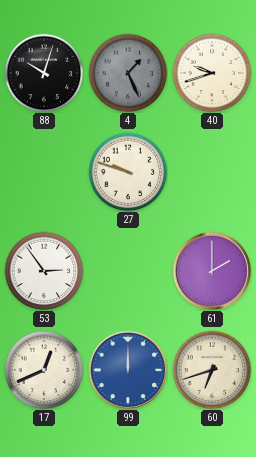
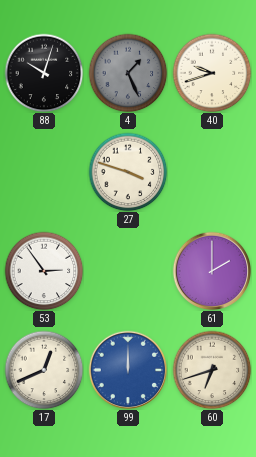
27: 9:48 -> 3:48
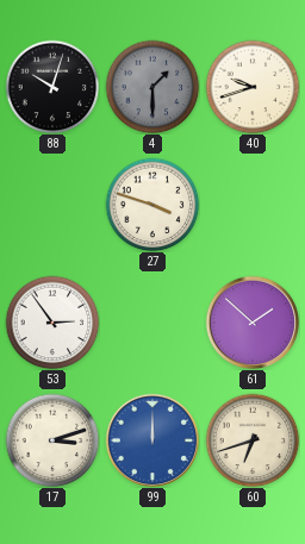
4: 1:26 -> 1:30
61: 2:00 -> 1:52
17: 12:41 -> 3:12
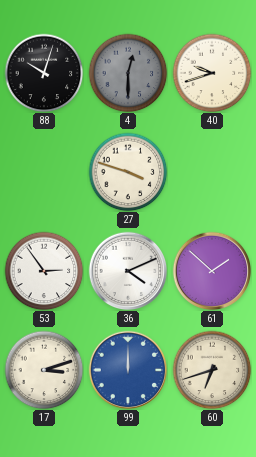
4: 1:30 -> 12:30
36: none -> 4:11
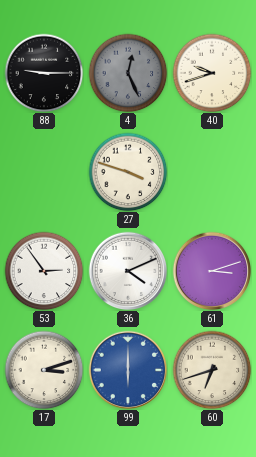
88: 10:03 -> 9:15
4: 12:30 -> 12:26
61: 1:52 -> 3:12
99: 12:00 -> 6:00
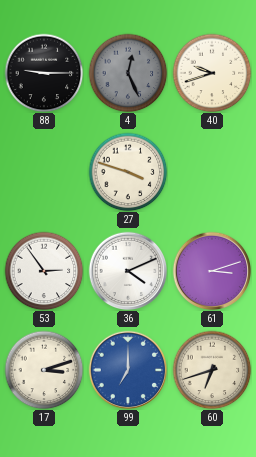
99: 6:00 -> 7:00
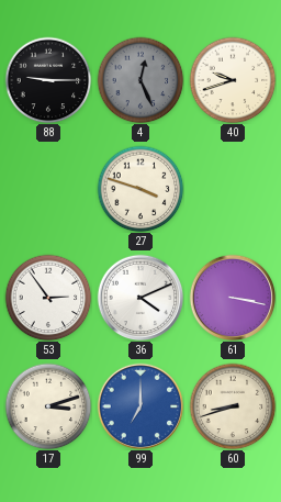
61: 3:12 -> 3:17
60: 6:42 -> 8:42
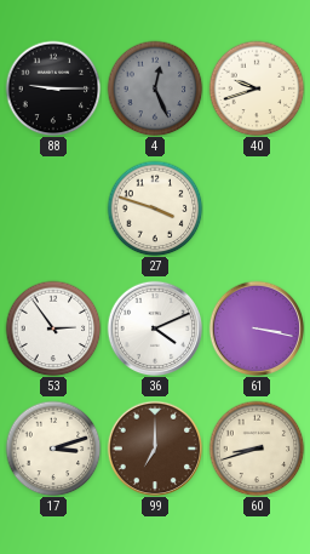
99 dial: blue -> brown
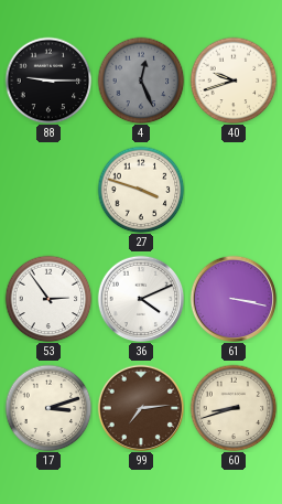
99: 7:00 -> 7:14
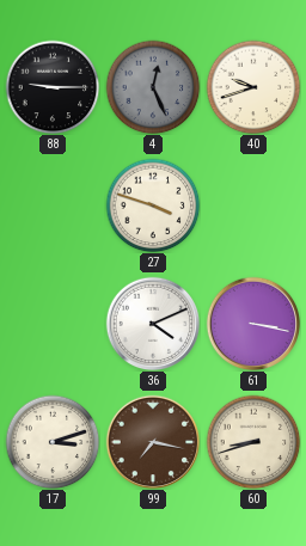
53: 2:54 -> none
99: 7:14 -> 7:17
